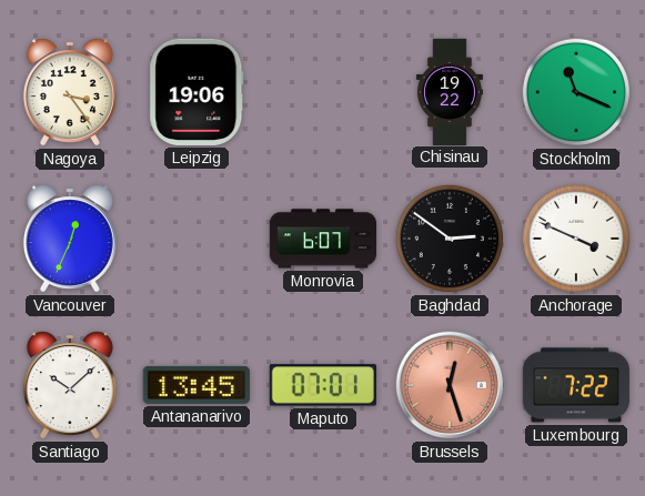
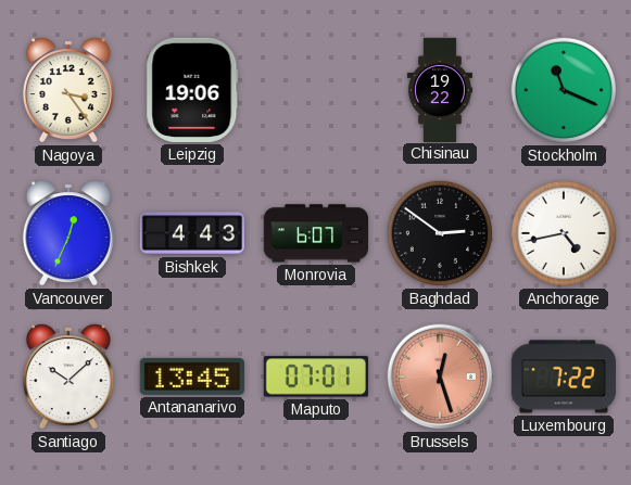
Bishkek: none -> 4:43
Anchorage: 3:49 -> 4:43
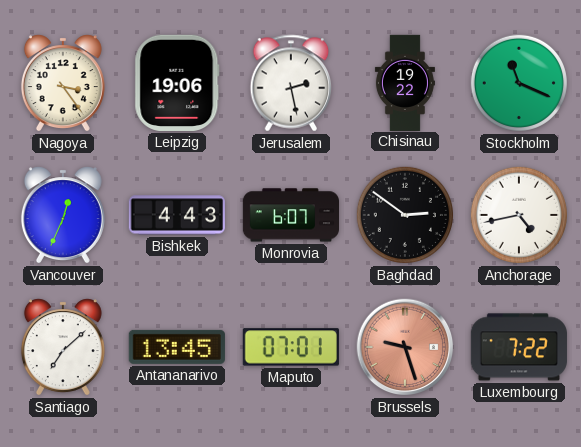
Jerusalem: none -> 2:28
Santiago: 10:08 -> 7:08
Brussels: 12:27 -> 9:27
